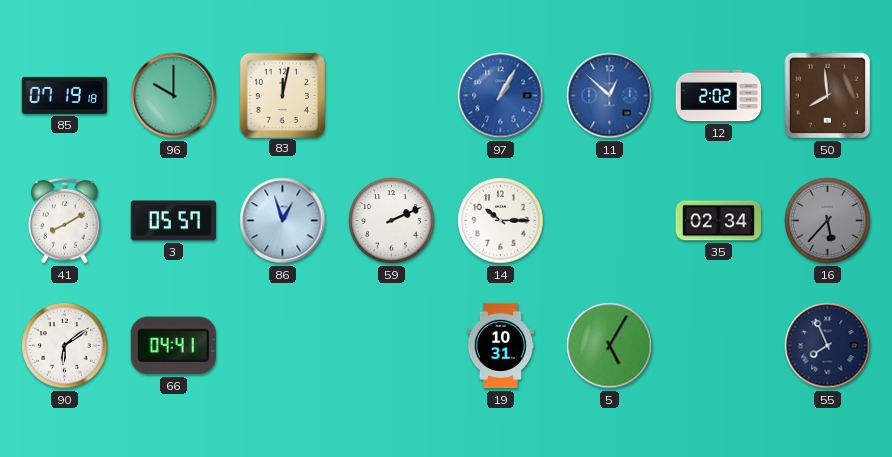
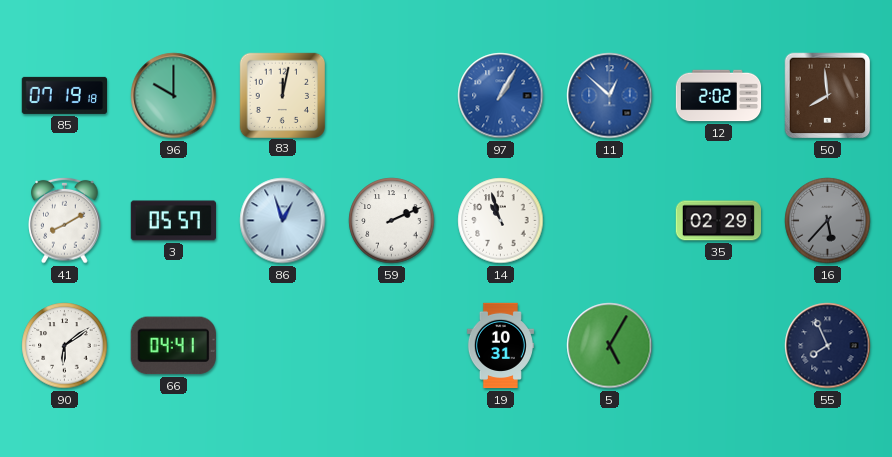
14: 10:15 -> 10:57
35: 02:34 -> 02:29
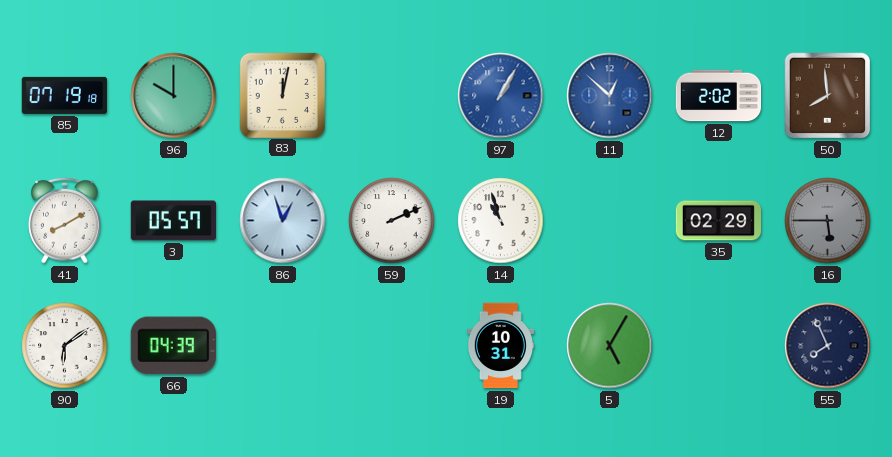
16: 5:37 -> 5:45
66: 04:41 -> 04:39
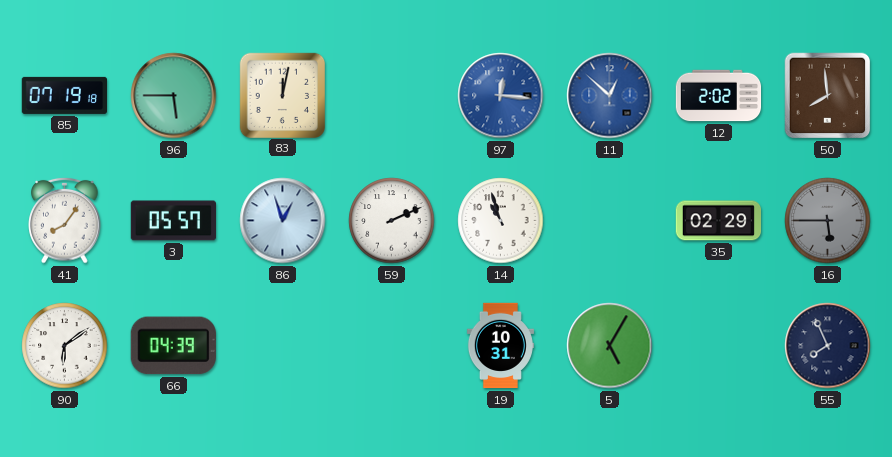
96: 10:00 -> 5:45
97: 1:05 -> 12:16
41: 8:10 -> 8:06
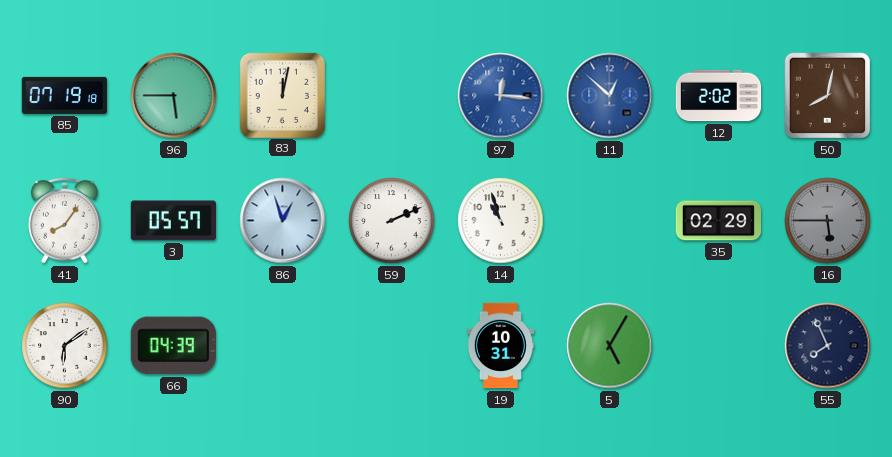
50: 7:59 -> 8:02
